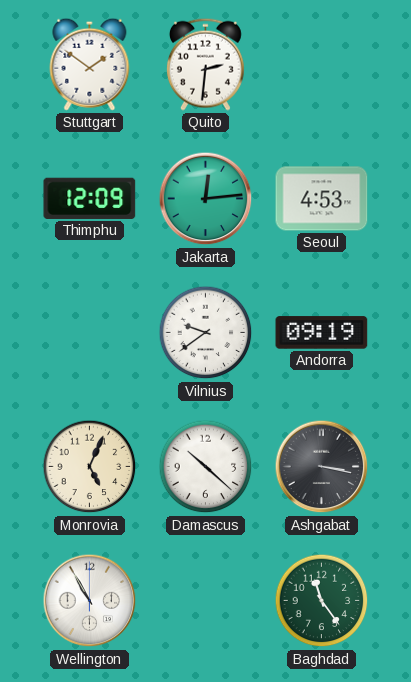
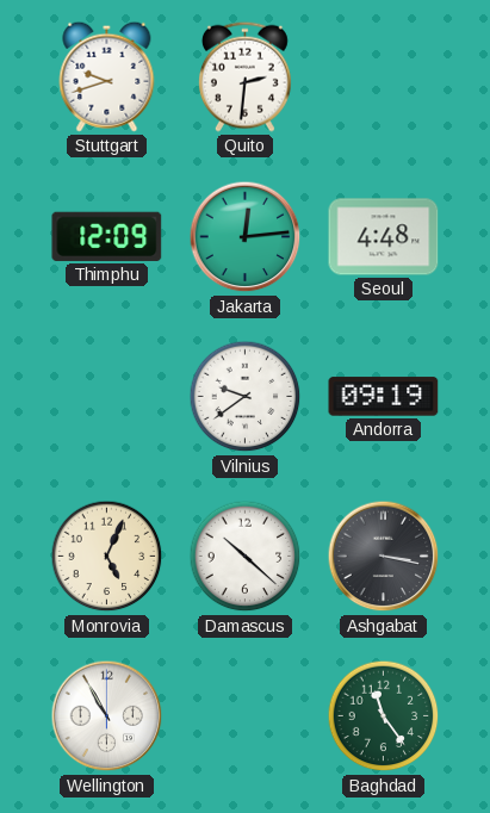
Stuttgart: 1:51 -> 9:42
Seoul: 4:53 -> 4:48
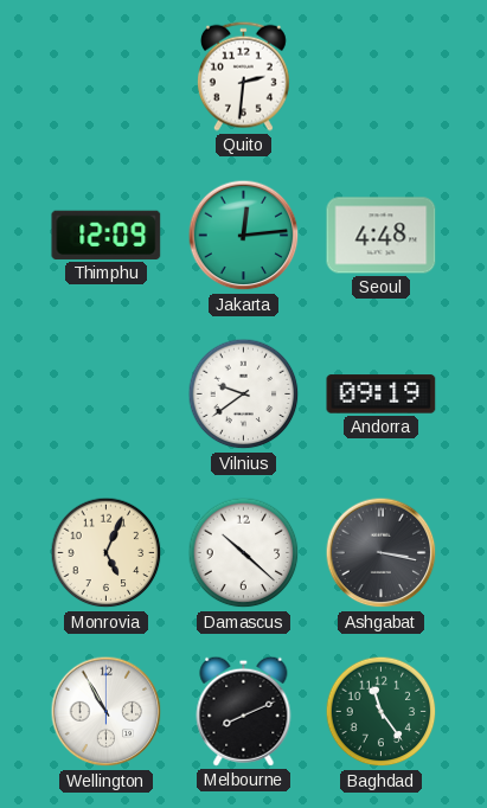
Stuttgart: 9:42 -> none
Melbourne: none -> 8:11
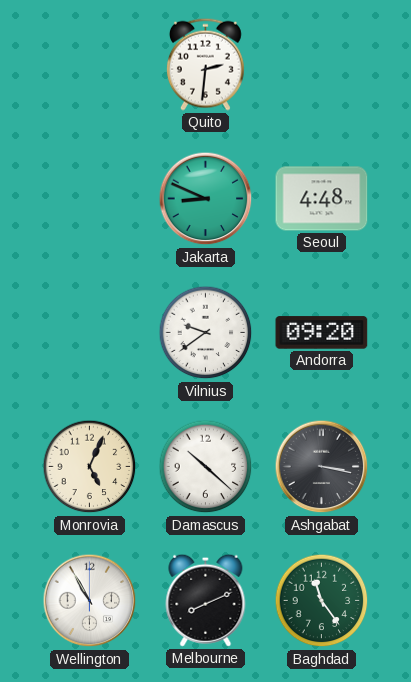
Thimphu: 12:09 -> none
Jakarta: 12:14 -> 8:49
Andorra: 09:19 -> 09:20
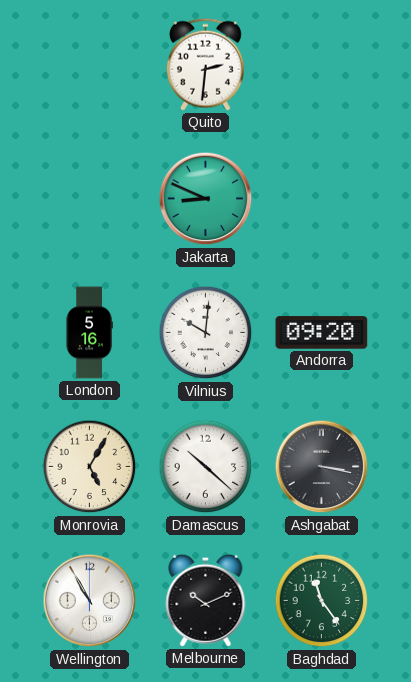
Seoul: 4:48 -> none
London: none -> 5:16
Vilnius: 9:39 -> 10:01
Monrovia: 5:04 -> 5:05
Melbourne: 8:11 -> 10:11
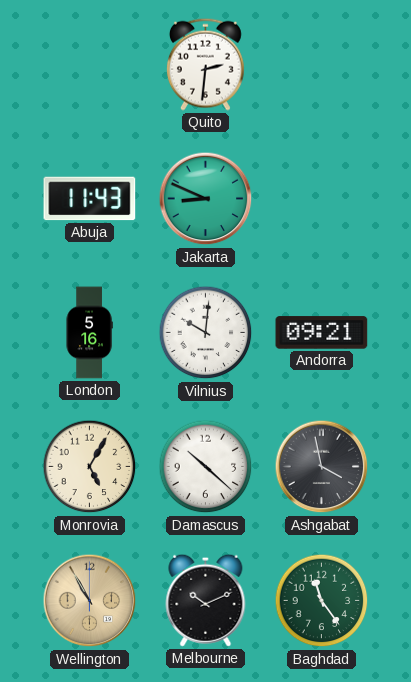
Abuja: none -> 11:43
Andorra: 09:20 -> 09:21
Ashgabat: 3:17 -> 3:58
Wellington dial: white -> champagne
